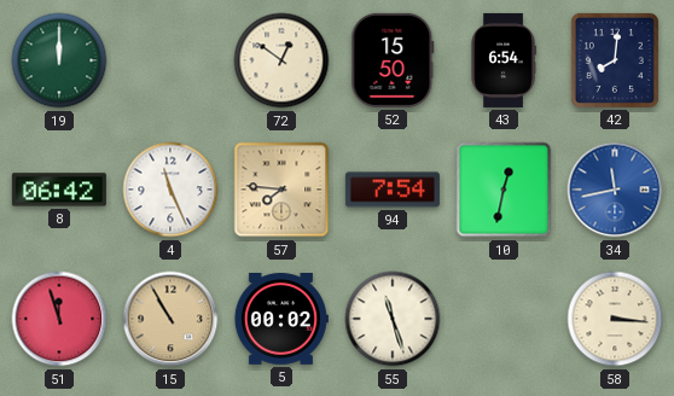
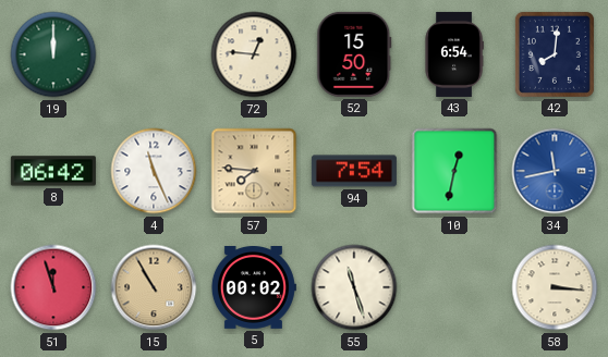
72: 12:51 -> 12:46
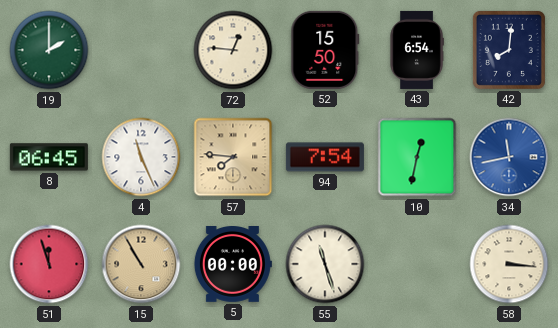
19: 12:00 -> 2:00
8: 06:42 -> 06:45
5: 00:02 -> 00:00
